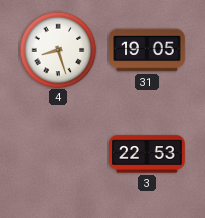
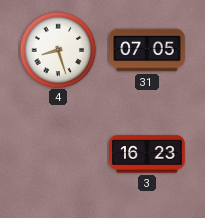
31: 19:05 -> 07:05
3: 22:53 -> 16:23
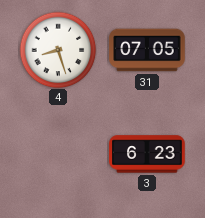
3: 16:23 -> 6:23
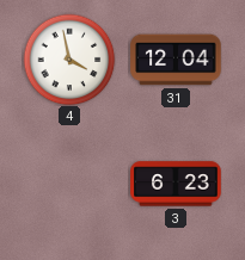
4: 8:27 -> 3:58
31: 07:05 -> 12:04
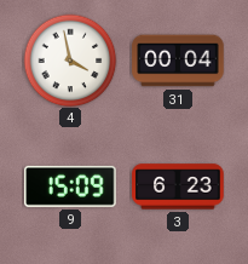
31: 12:04 -> 00:04
9: none -> 15:09
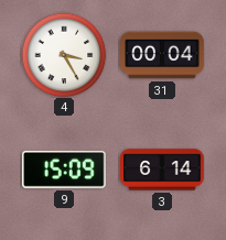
4: 3:58 -> 3:25
3: 6:23 -> 6:14
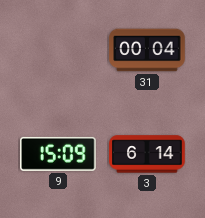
4: 3:25 -> none
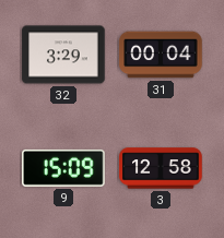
32: none -> 3:29
3: 6:14 -> 12:58
